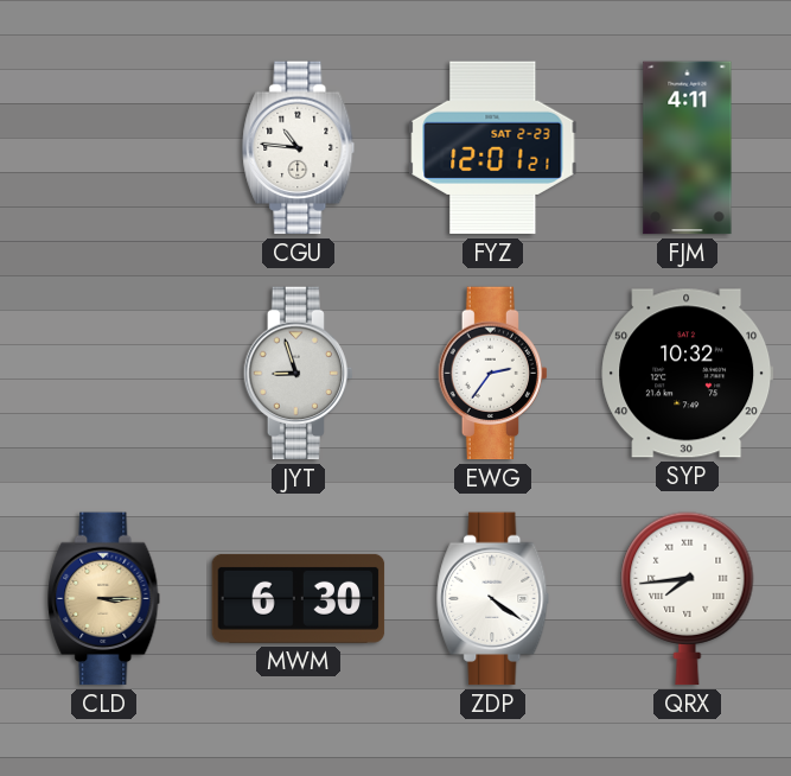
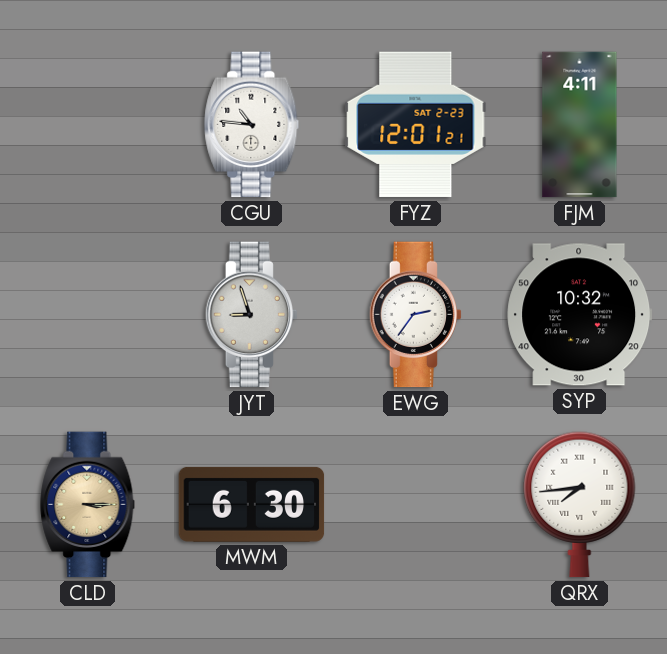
ZDP: 4:21 -> none
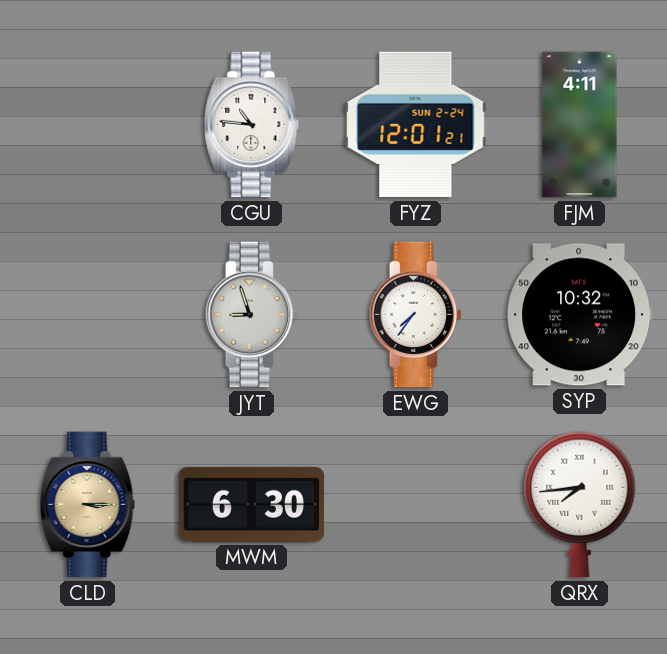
FYZ date: SAT 2-23 -> SUN 2-24
EWG: 2:36 -> 7:36
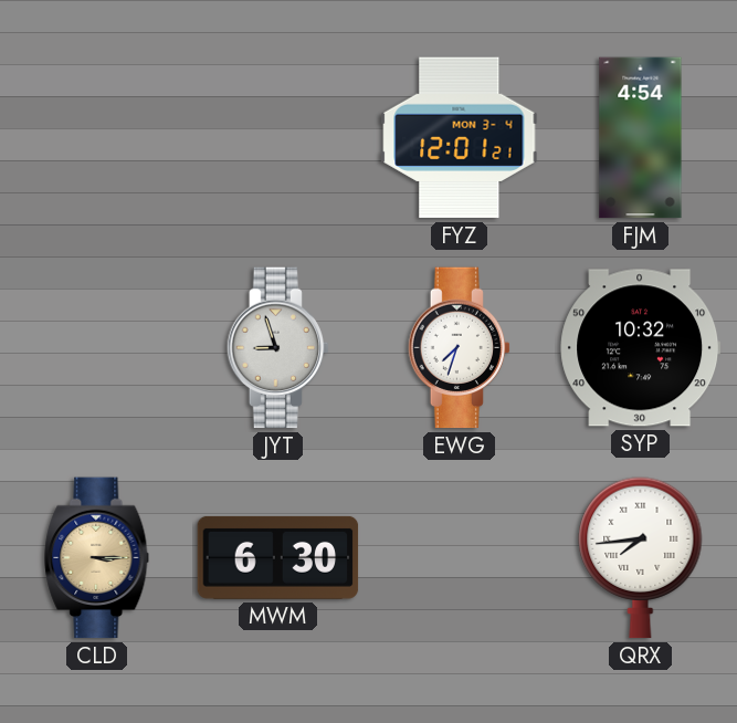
CGU: 10:46 -> none
FYZ date: SUN 2-24 -> MON 3-4
FJM: 4:11 -> 4:54
EWG: 7:36 -> 7:33
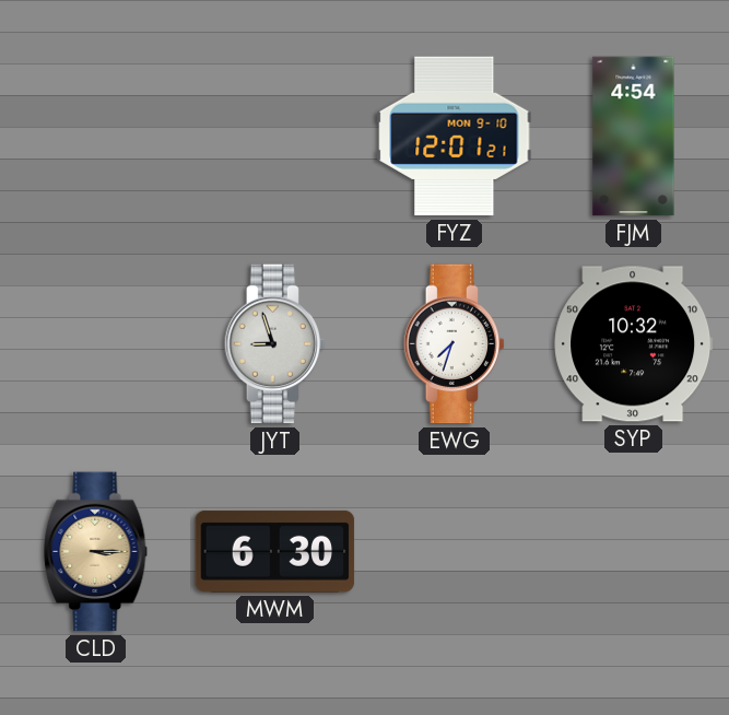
FYZ date: MON 3-4 -> MON 9-10
QRX: 7:44 -> none
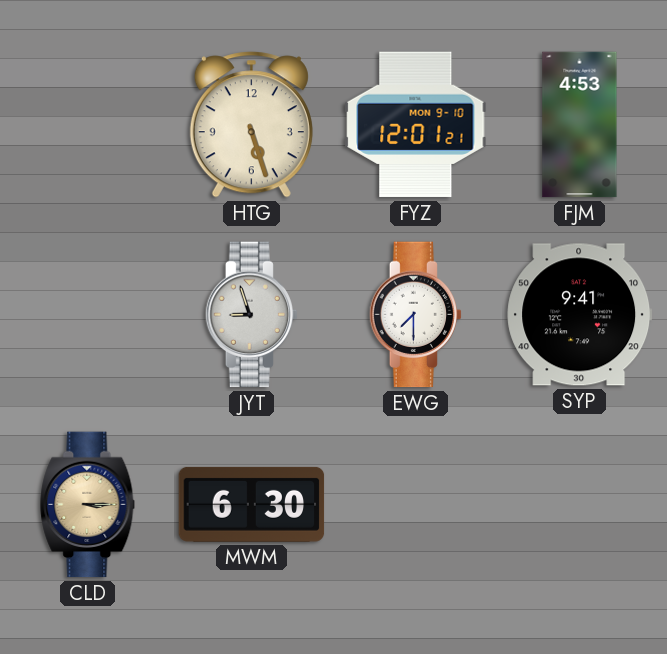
HTG: none -> 5:27
FJM: 4:54 -> 4:53
EWG: 7:33 -> 7:30
SYP: 10:32 -> 9:41
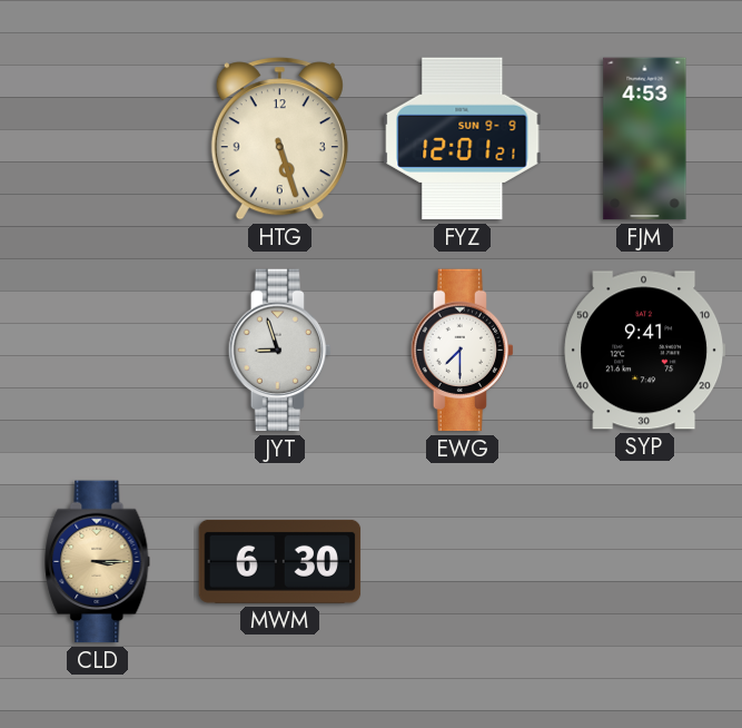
FYZ date: MON 9-10 -> SUN 9-9
